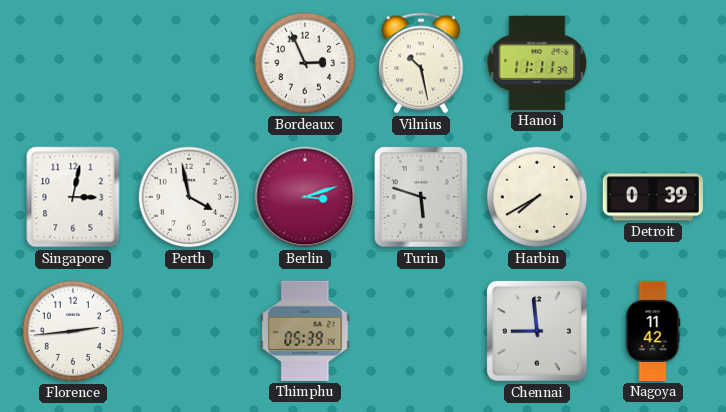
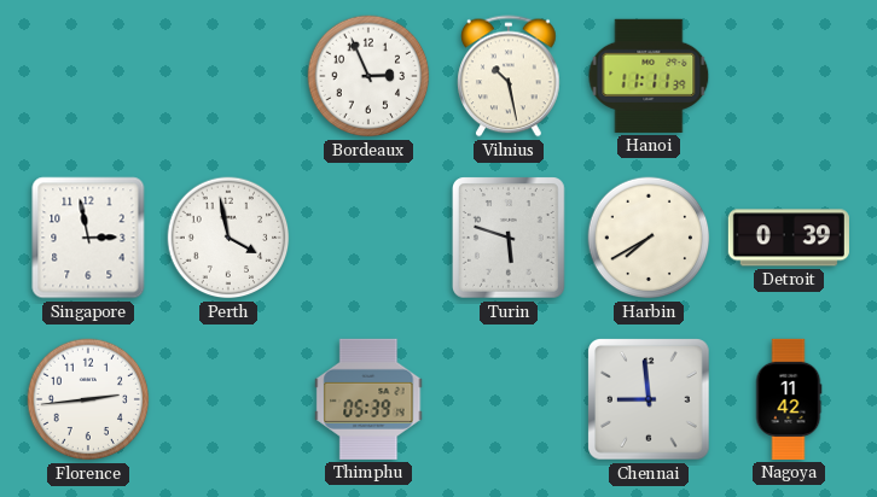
Singapore: 3:02 -> 2:58
Berlin: 3:12 -> none
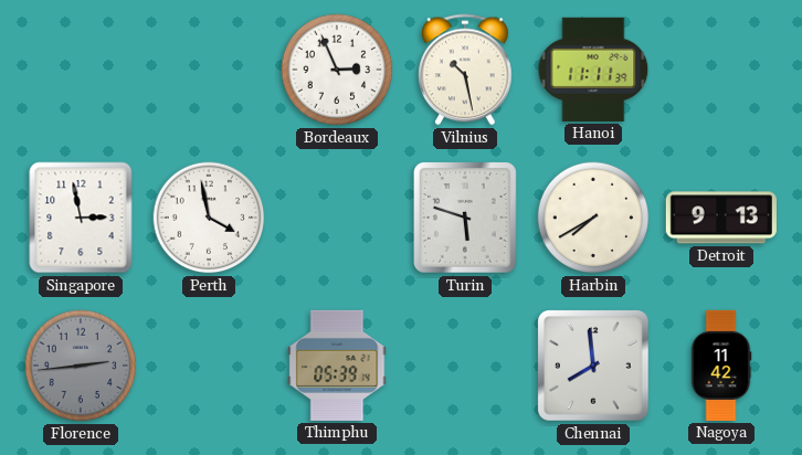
Detroit: 0:39 -> 9:13
Florence dial: white -> grey
Chennai: 8:59 -> 7:59
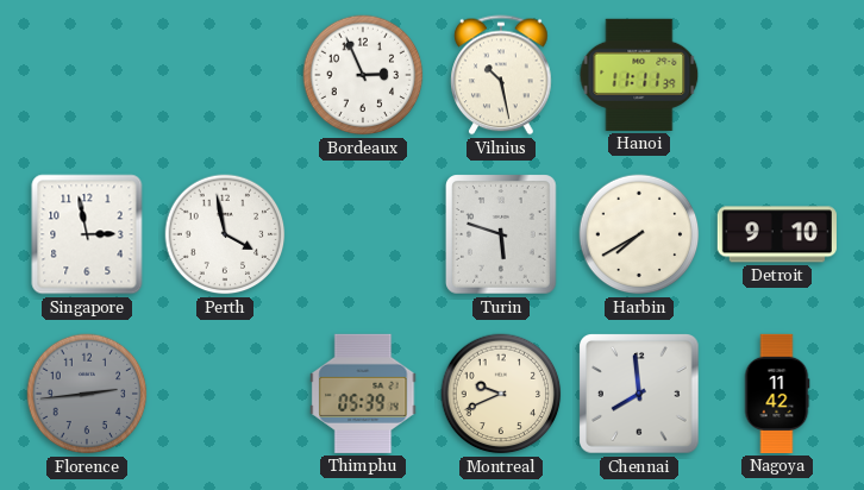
Detroit: 9:13 -> 9:10
Montreal: none -> 9:41
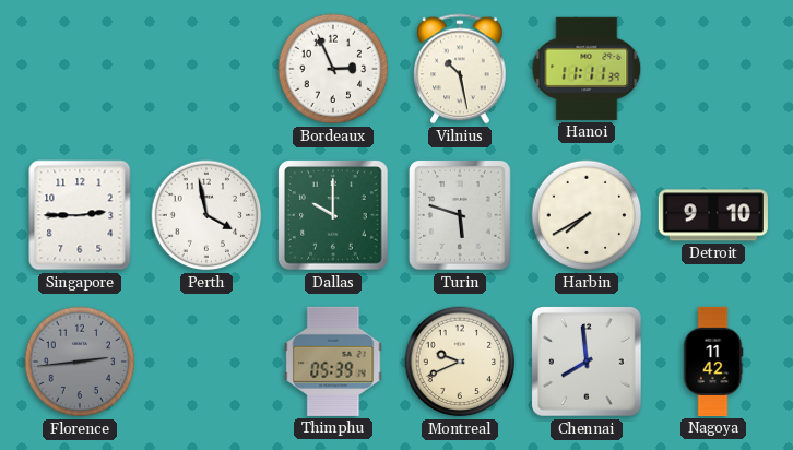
Singapore: 2:58 -> 2:45
Dallas: none -> 10:00
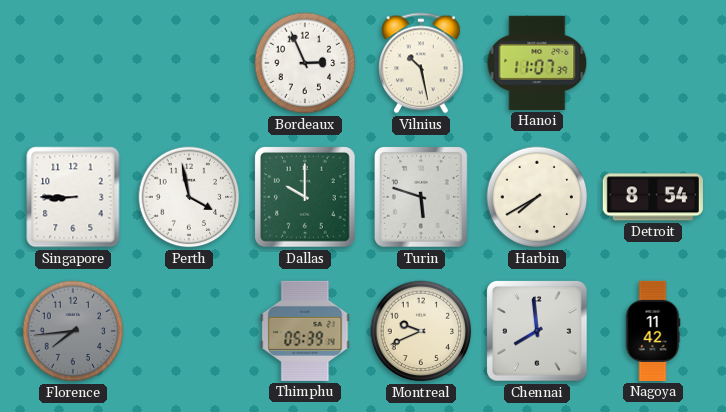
Hanoi: 11:11 -> 11:07
Singapore: 2:45 -> 8:45
Detroit: 9:10 -> 8:54
Florence: 2:44 -> 7:44
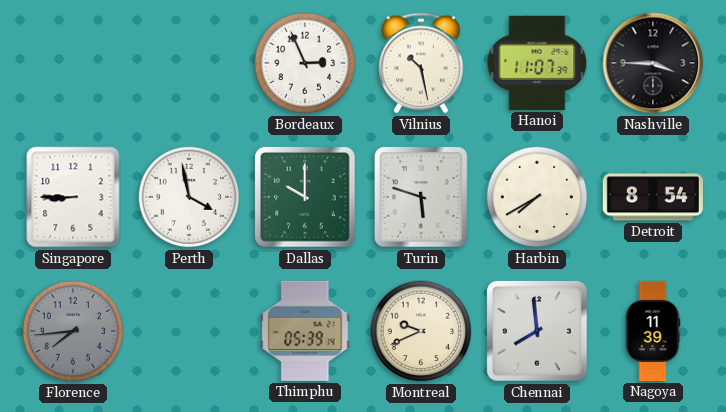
Nashville: none -> 3:45
Nagoya: 11:42 -> 11:39
